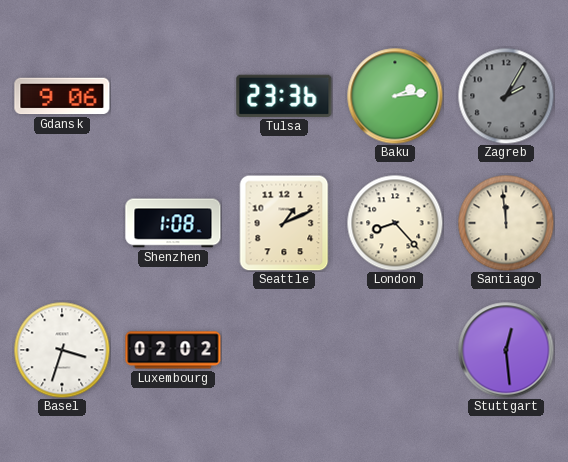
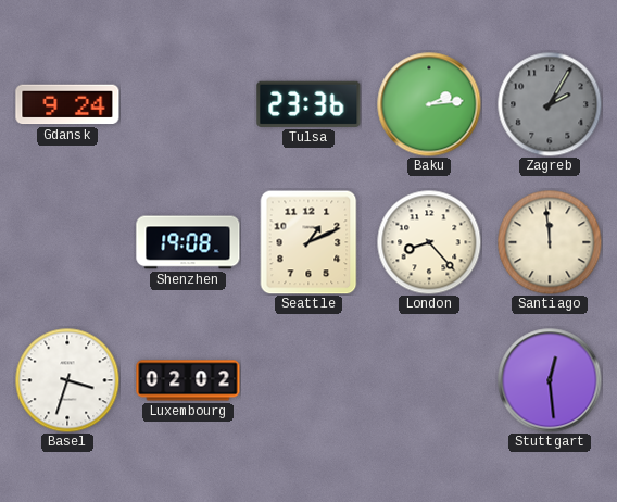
Gdansk: 9:06 -> 9:24
Shenzhen: 1:08 -> 19:08
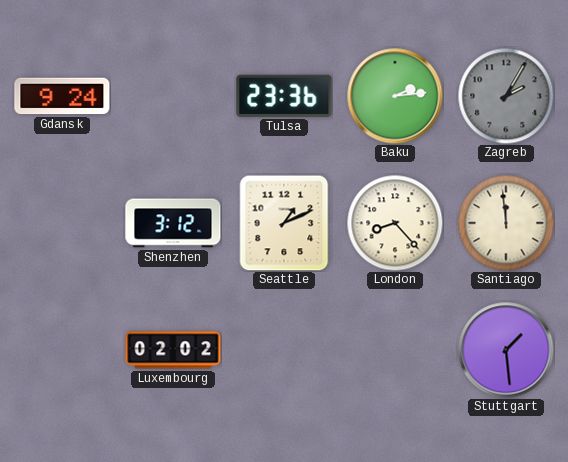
Shenzhen: 19:08 -> 3:12
Basel: 3:33 -> none
Stuttgart: 12:29 -> 1:29
